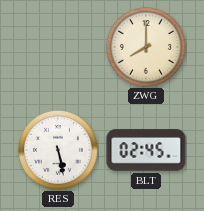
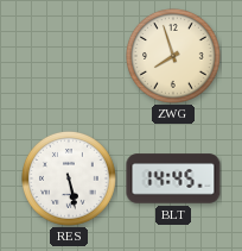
ZWG: 8:00 -> 7:57
BLT: 02:45 -> 14:45
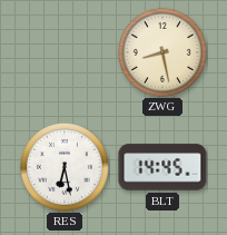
ZWG: 7:57 -> 8:28
RES: 5:28 -> 6:28
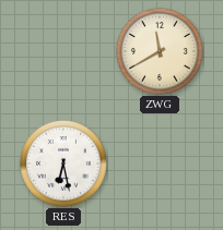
ZWG: 8:28 -> 11:40
BLT: 14:45 -> none
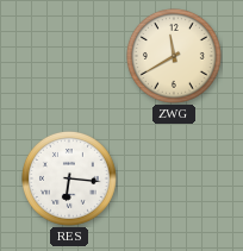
RES: 6:28 -> 6:16
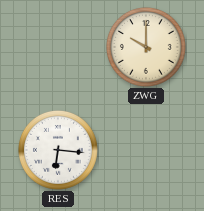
ZWG: 11:40 -> 10:00
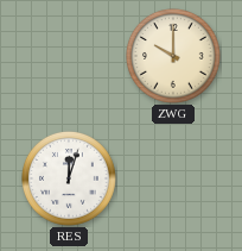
RES: 6:16 -> 12:03
